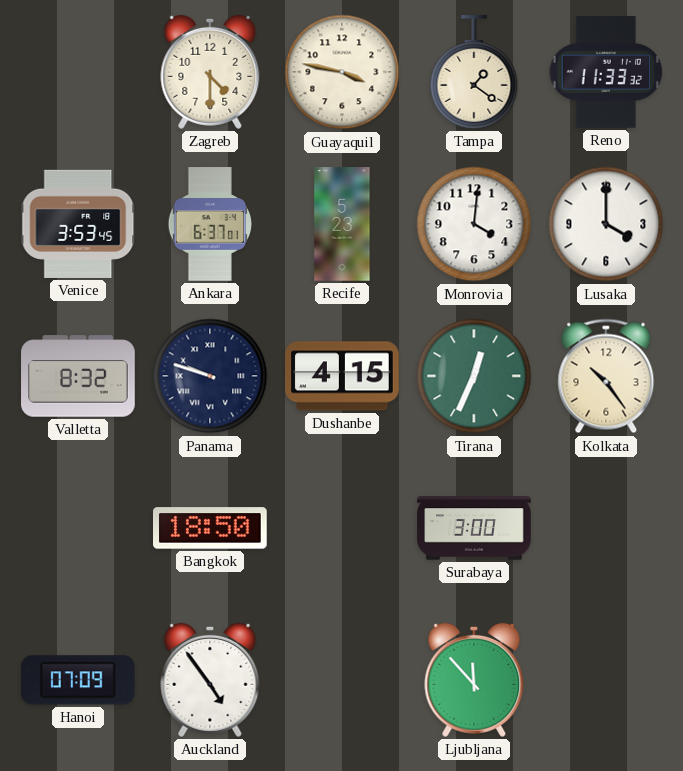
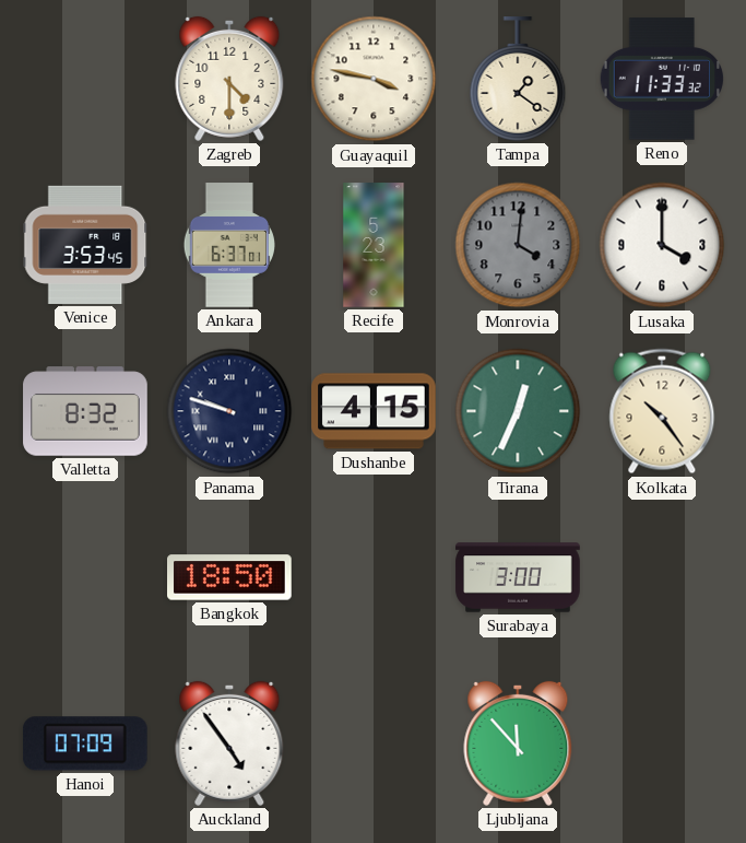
Monrovia dial: white -> grey
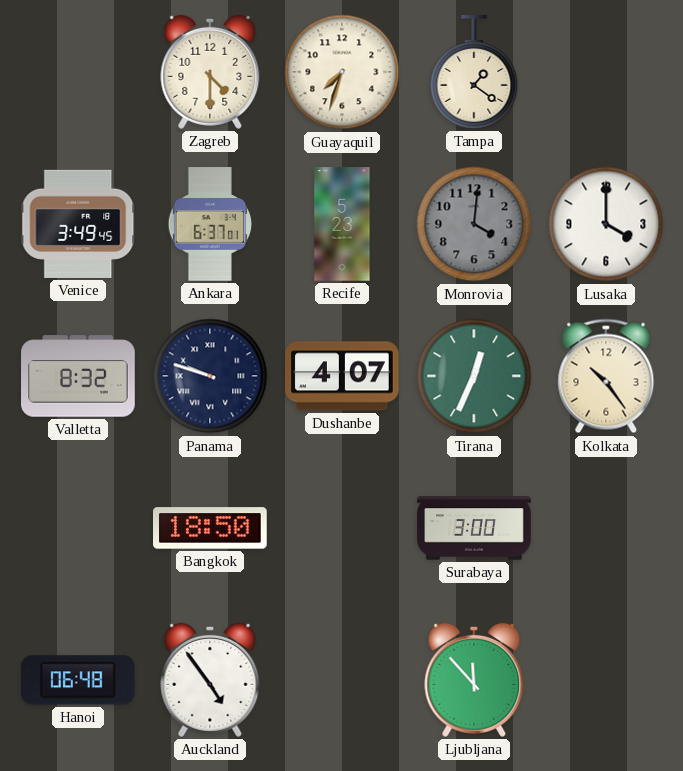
Guayaquil: 3:47 -> 7:33
Reno: 11:33 -> none
Venice: 3:53 -> 3:49
Dushanbe: 4:15 -> 4:07
Hanoi: 07:09 -> 06:48
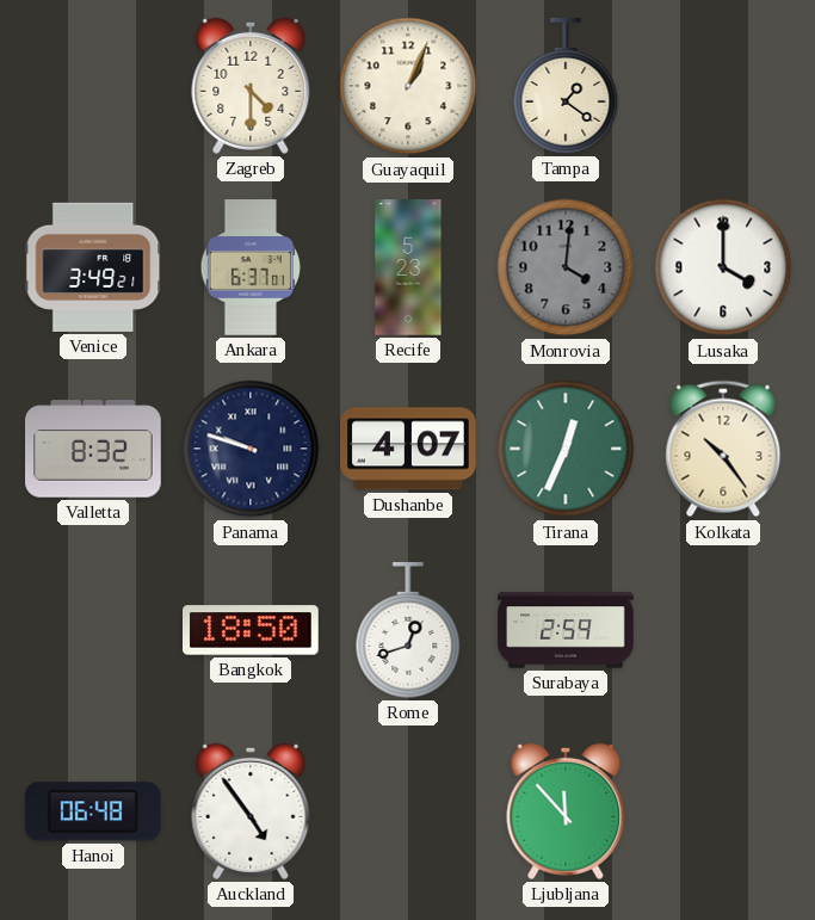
Guayaquil: 7:33 -> 1:04
Venice: 3:49:45 -> 3:49:21
Rome: none -> 12:42
Surabaya: 3:00 -> 2:59
